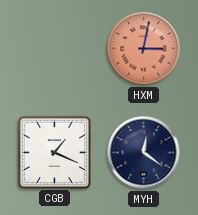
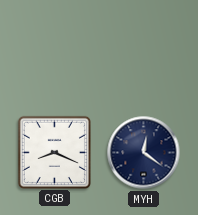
HXM: 3:02 -> none
CGB: 1:19 -> 8:19
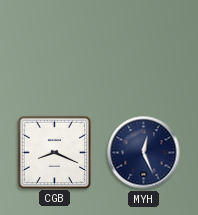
MYH: 12:21 -> 12:26
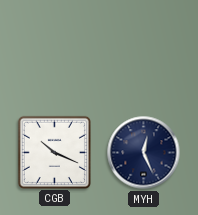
CGB: 8:19 -> 10:19
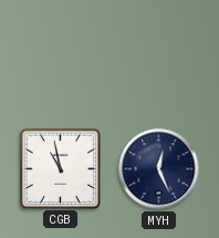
CGB: 10:19 -> 10:58
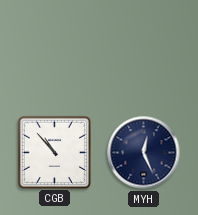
CGB: 10:58 -> 10:53
